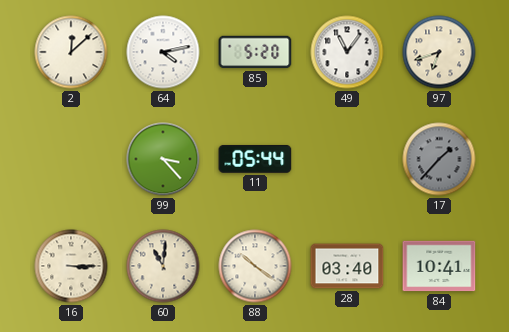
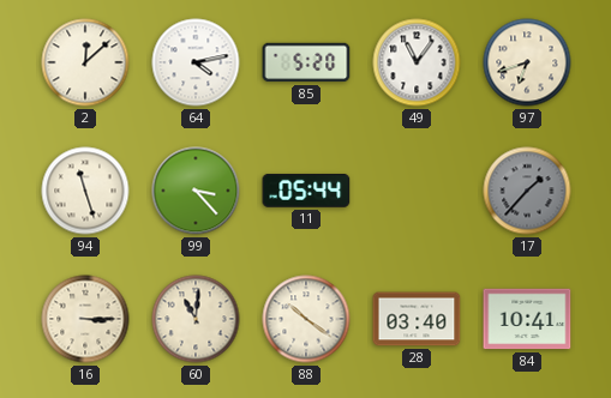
94: none -> 11:27
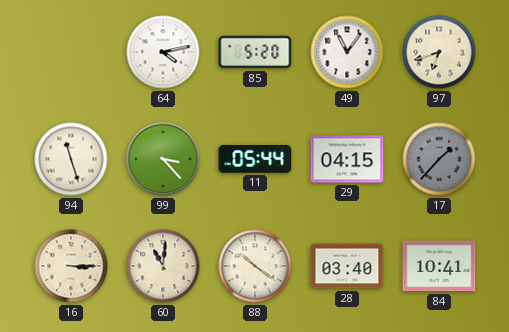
2: 12:08 -> none
29: none -> 04:15
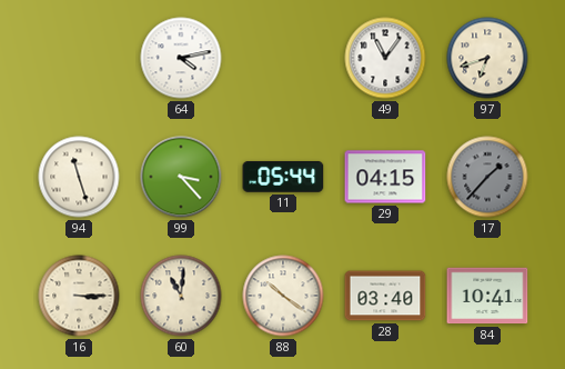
85: 5:20 -> none
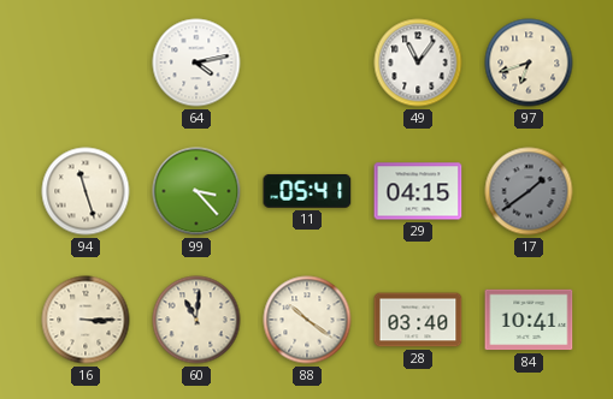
11: 05:44 -> 05:41
17: 1:37 -> 1:39
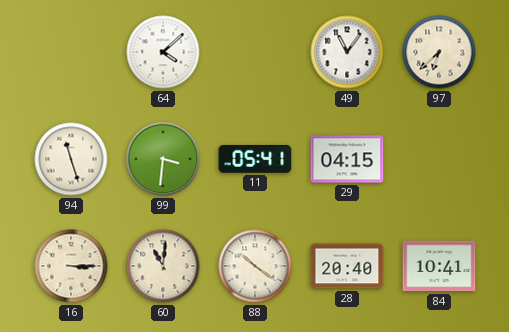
64: 4:13 -> 4:08
97: 6:42 -> 6:38
99: 3:23 -> 3:31
17: 1:39 -> none
28: 03:40 -> 20:40
